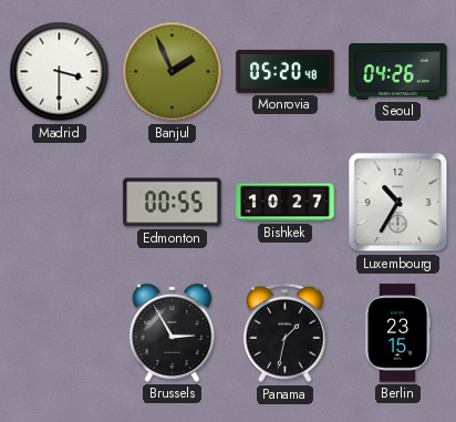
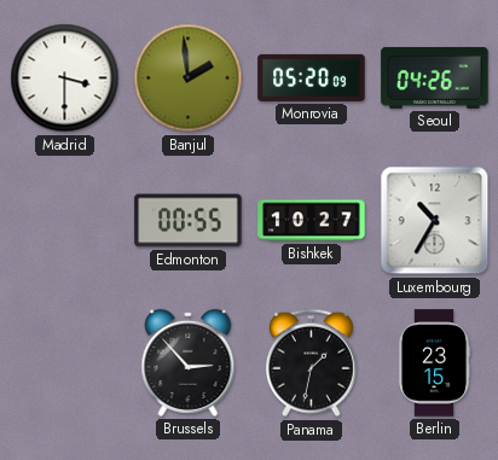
Banjul: 1:56 -> 1:59
Monrovia: 05:20:48 -> 05:20:09
Brussels: 2:55 -> 2:53
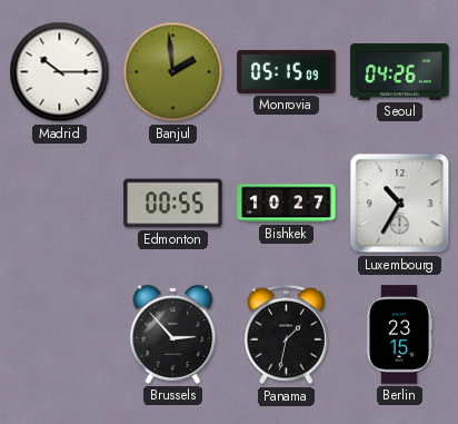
Madrid: 3:30 -> 10:15
Monrovia: 05:20 -> 05:15
